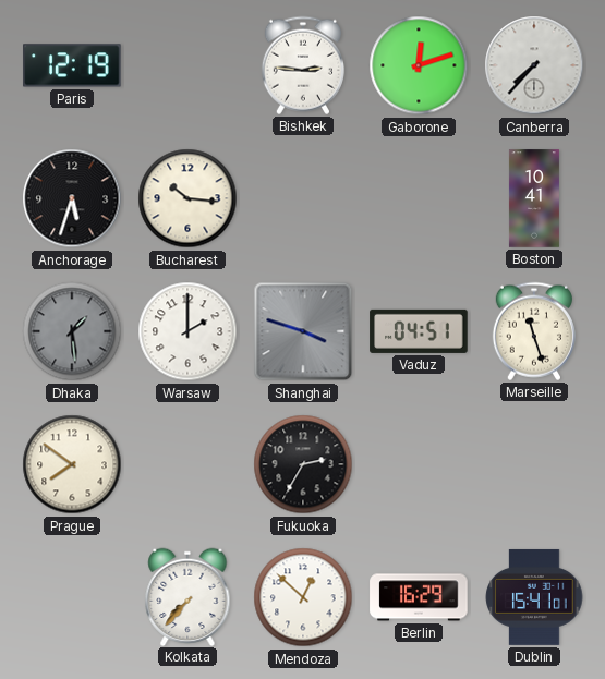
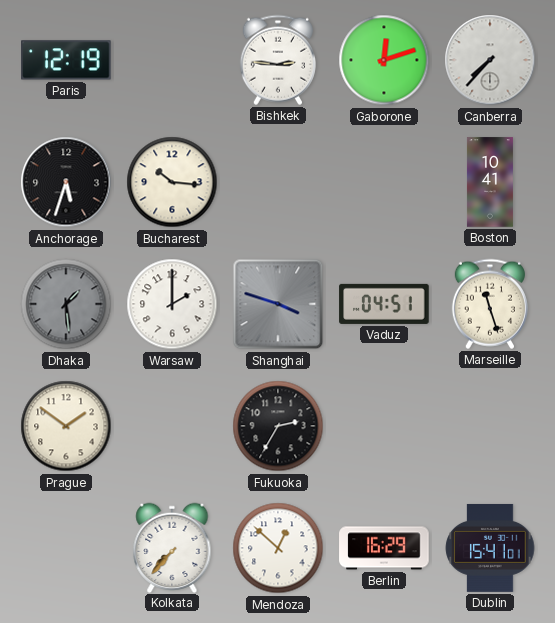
Prague: 7:51 -> 1:51
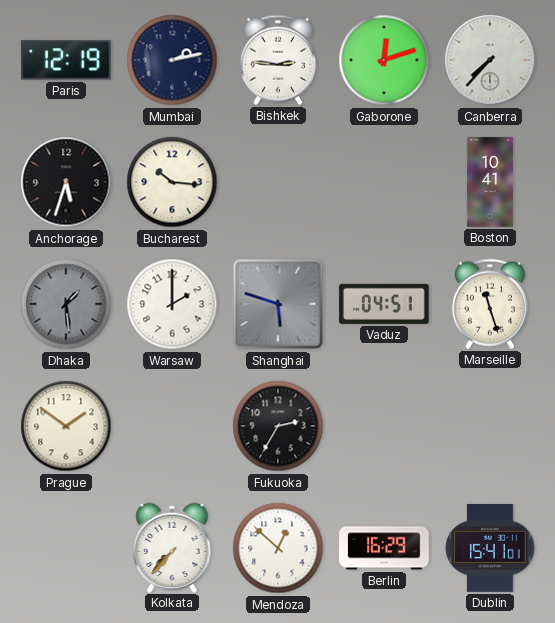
Mumbai: none -> 2:13
Shanghai: 3:48 -> 5:48
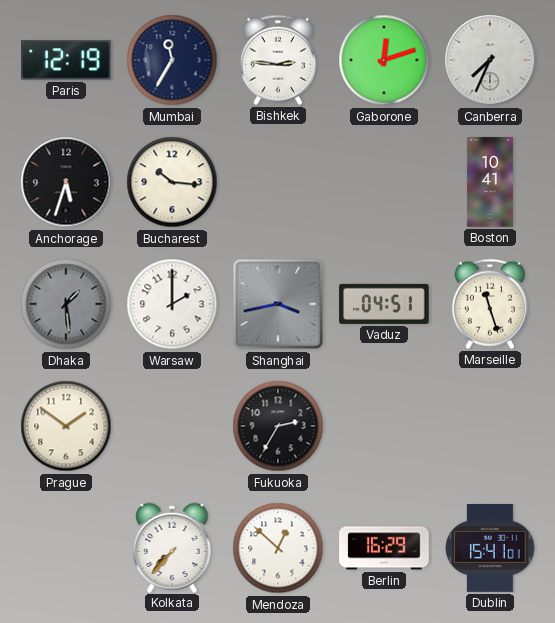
Mumbai: 2:13 -> 11:35
Canberra: 7:37 -> 7:34
Shanghai: 5:48 -> 3:43
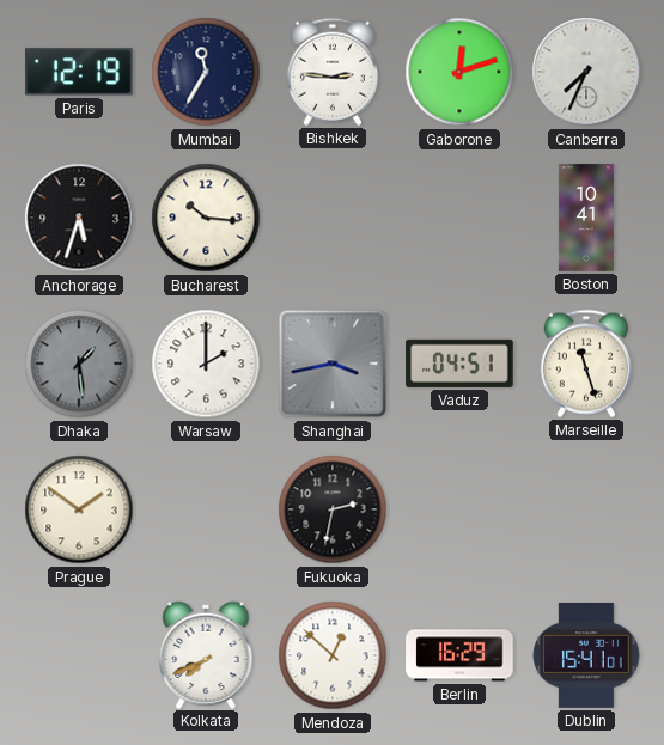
Fukuoka: 2:35 -> 2:32
Kolkata: 7:37 -> 7:41
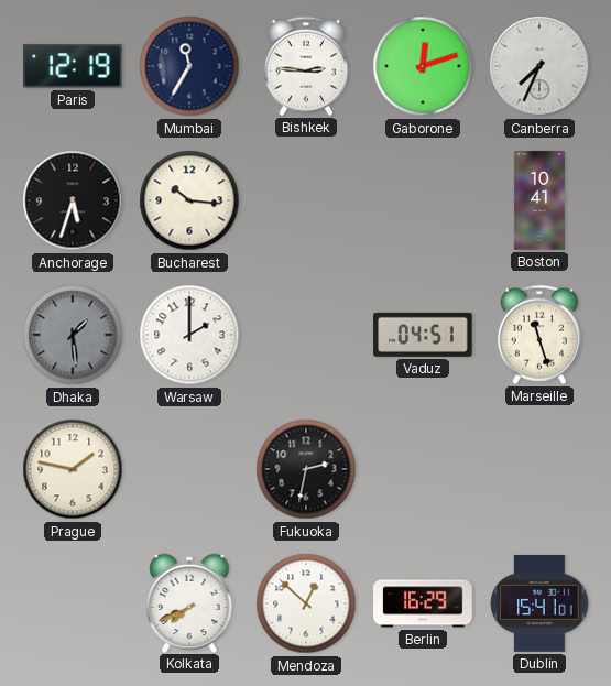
Shanghai: 3:43 -> none
Prague: 1:51 -> 1:47
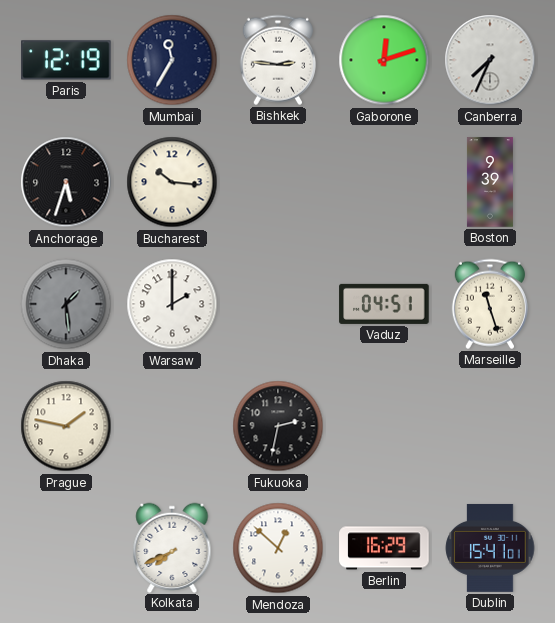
Boston: 10:41 -> 9:39
